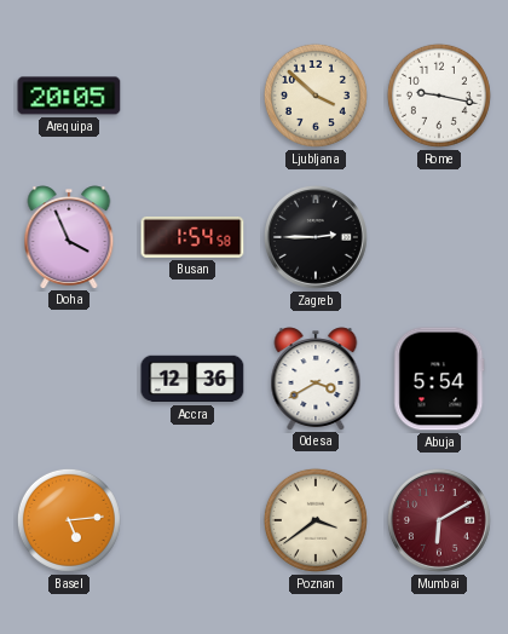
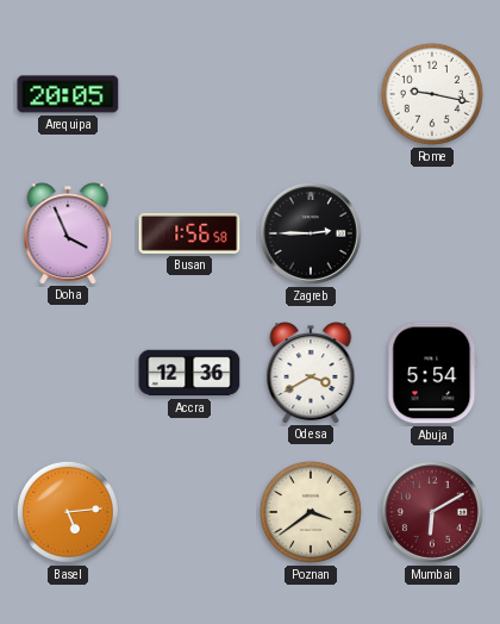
Ljubljana: 3:52 -> none
Busan: 1:54 -> 1:56
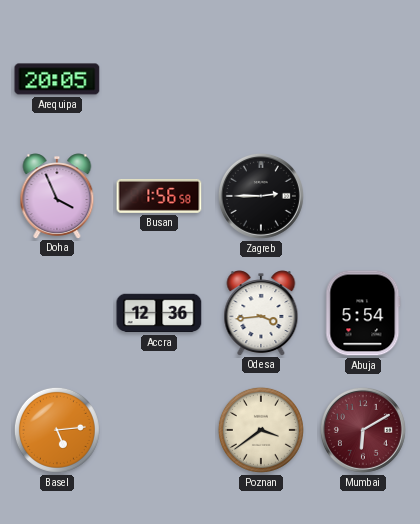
Rome: 9:17 -> none
Odesa: 3:40 -> 3:44
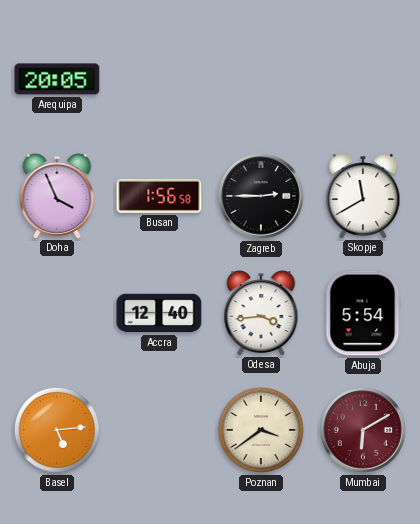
Skopje: none -> 11:40
Accra: 12:36 -> 12:40
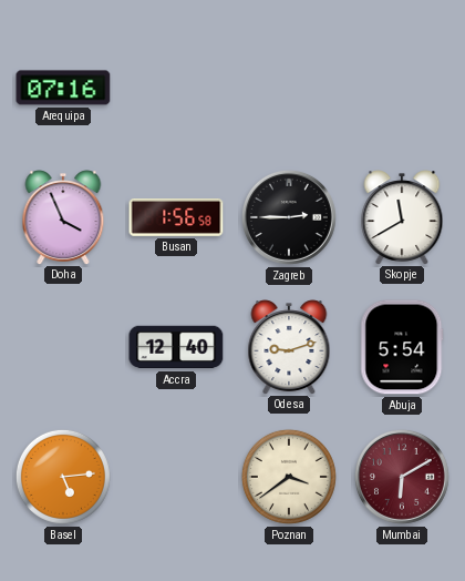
Arequipa: 20:05 -> 07:16
Odesa: 3:44 -> 9:12
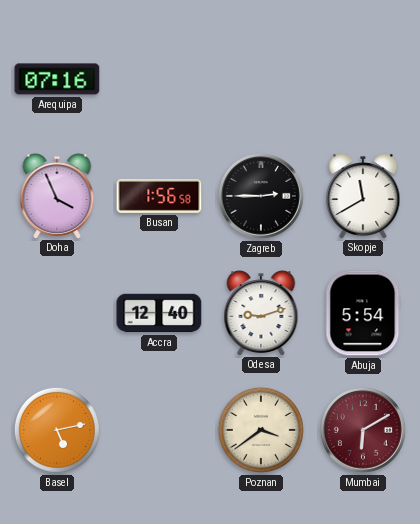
Basel: 5:14 -> 5:13
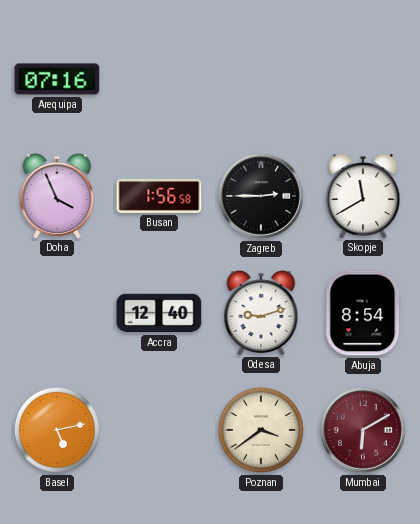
Abuja: 5:54 -> 8:54
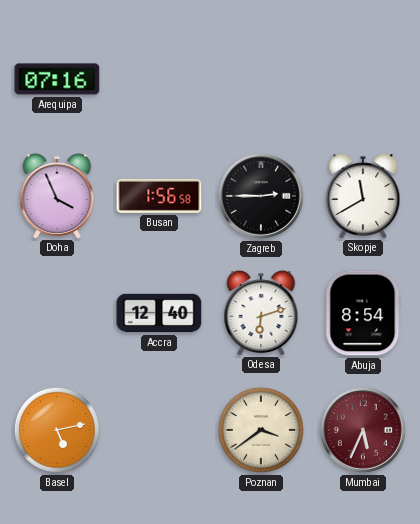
Odesa: 9:12 -> 6:12
Mumbai: 6:10 -> 5:34
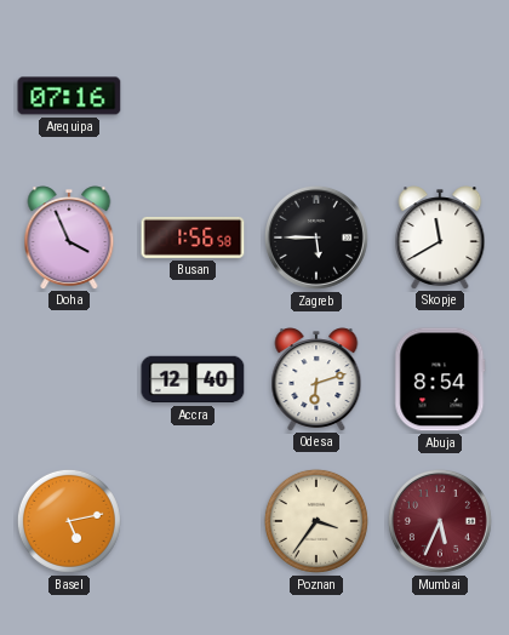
Zagreb: 2:45 -> 5:45
Poznan: 3:39 -> 3:36
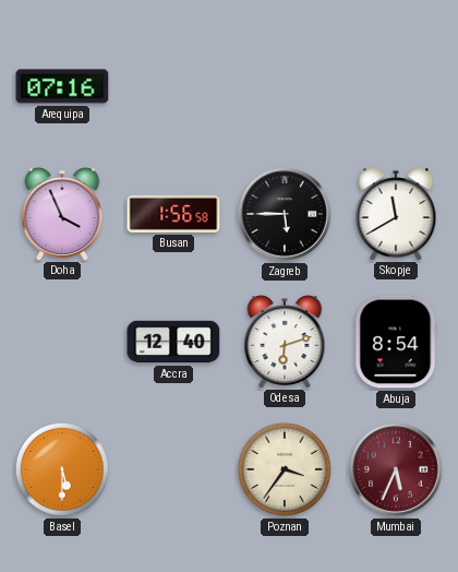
Basel: 5:13 -> 5:30
